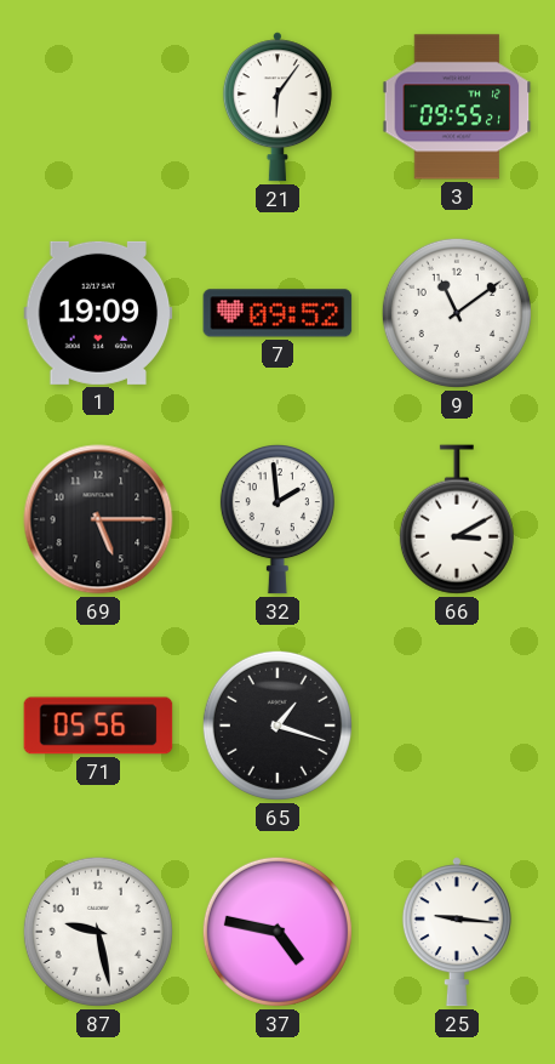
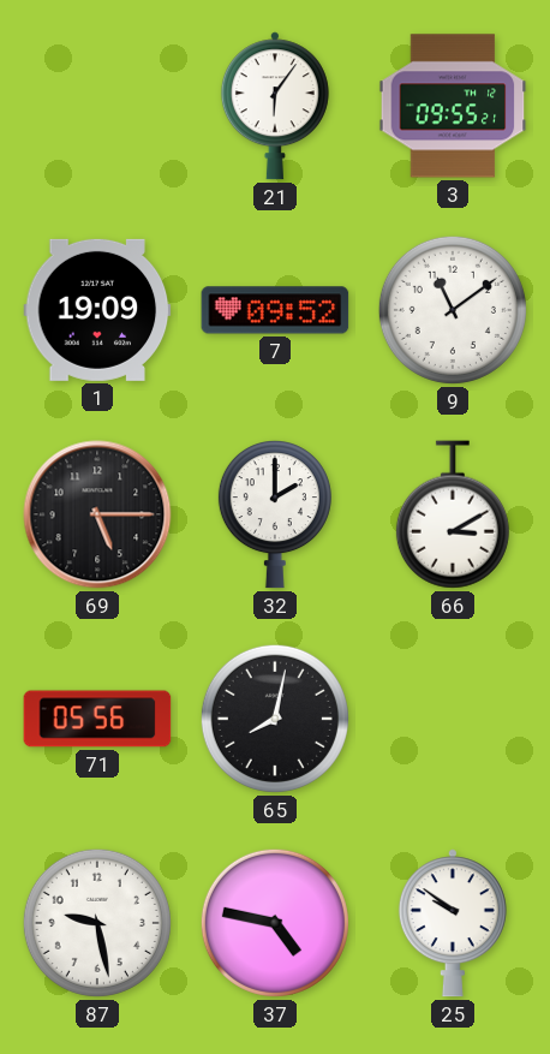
32: 1:59 -> 2:00
65: 1:18 -> 8:02
25: 9:16 -> 9:51
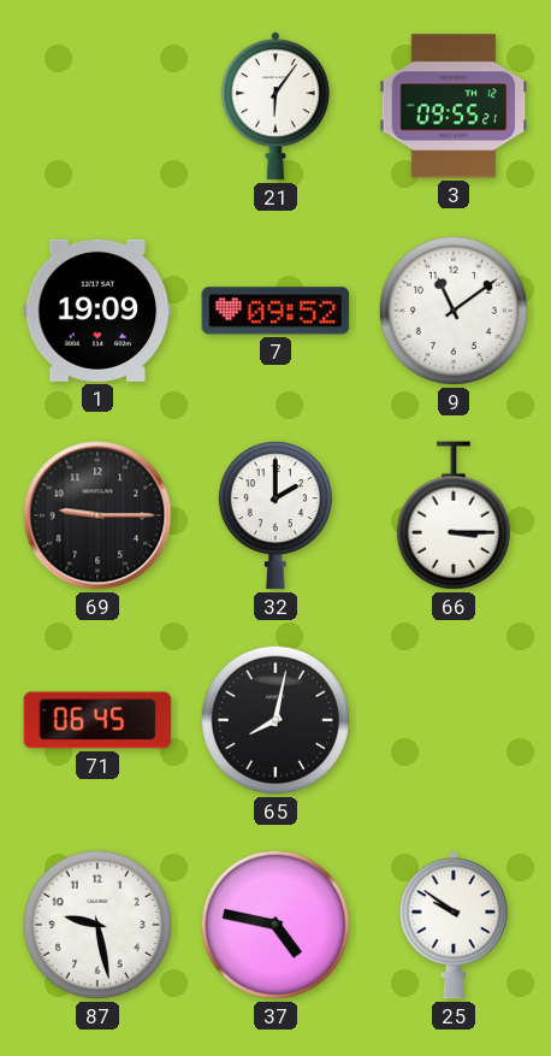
69: 5:15 -> 9:15
66: 3:10 -> 3:15
71: 05:56 -> 06:45
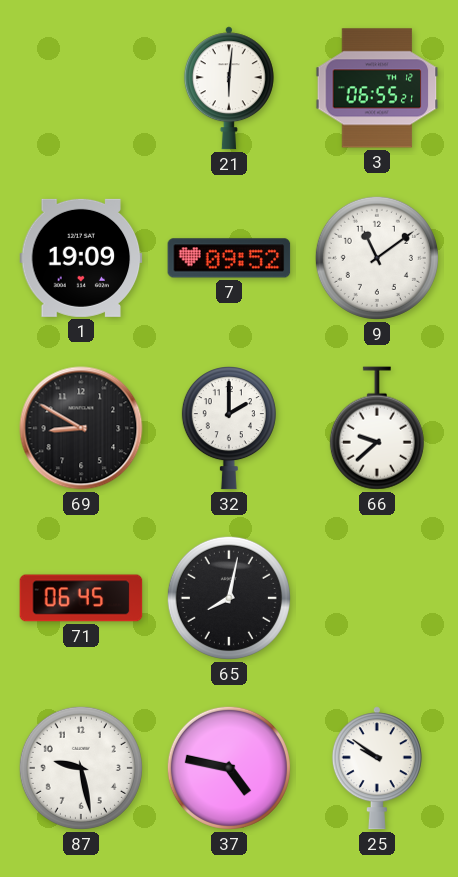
21: 6:06 -> 6:01
3: 09:55 -> 06:55
69: 9:15 -> 8:50
66: 3:15 -> 9:38
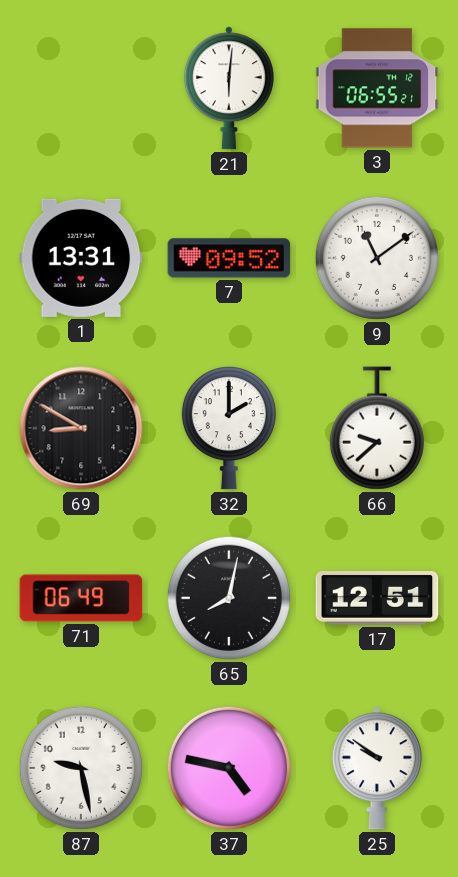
1: 19:09 -> 13:31
71: 06:45 -> 06:49
17: none -> 12:51
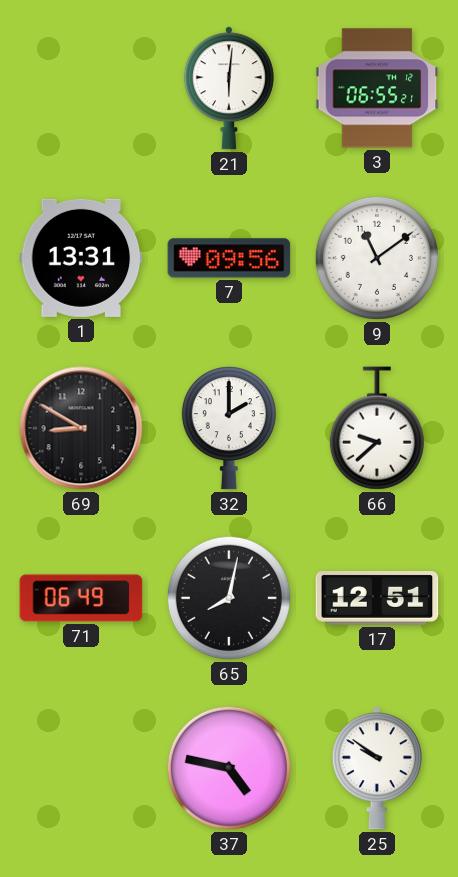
7: 09:52 -> 09:56
87: 9:28 -> none
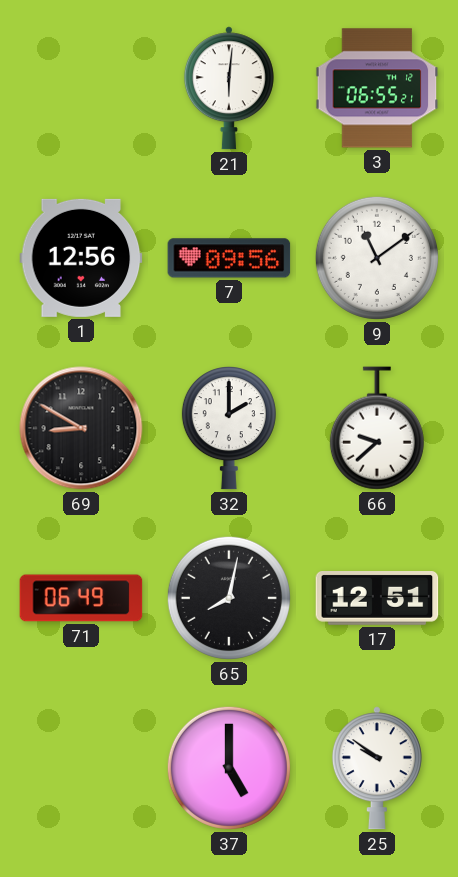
1: 13:31 -> 12:56
37: 4:47 -> 5:00
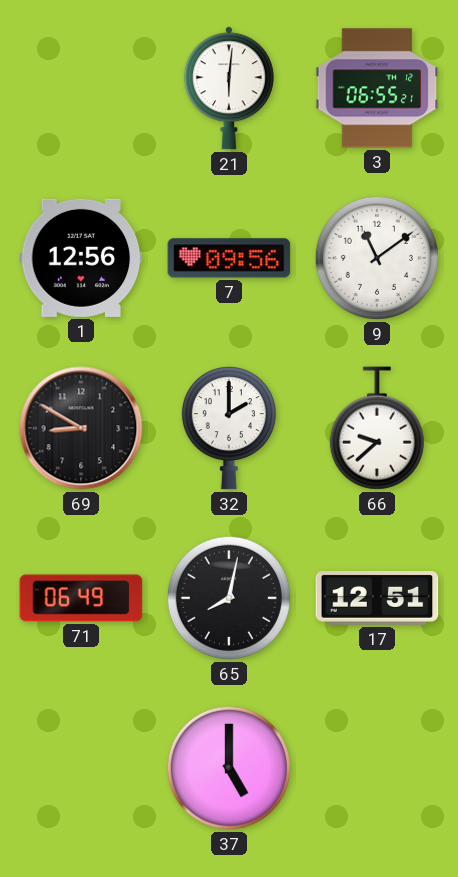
25: 9:51 -> none
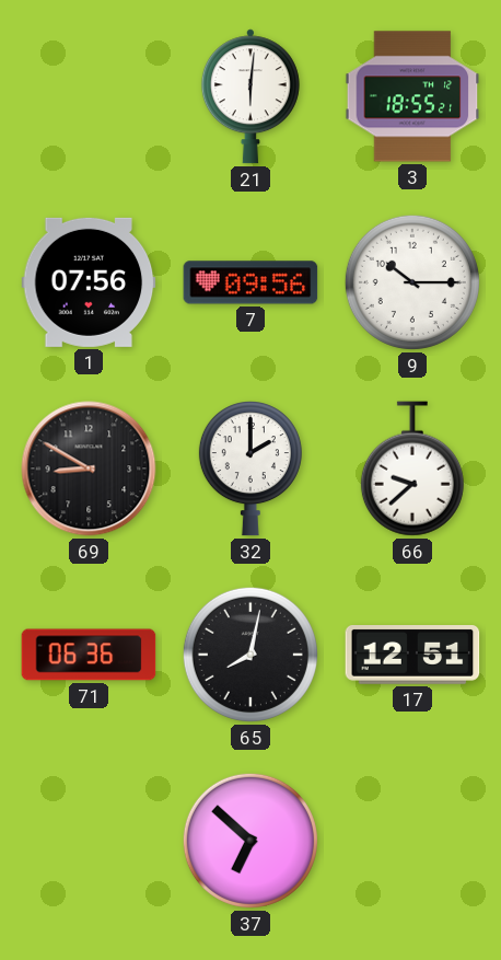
3: 06:55 -> 18:55
1: 12:56 -> 07:56
9: 11:09 -> 10:15
71: 06:49 -> 06:36
37: 5:00 -> 6:52
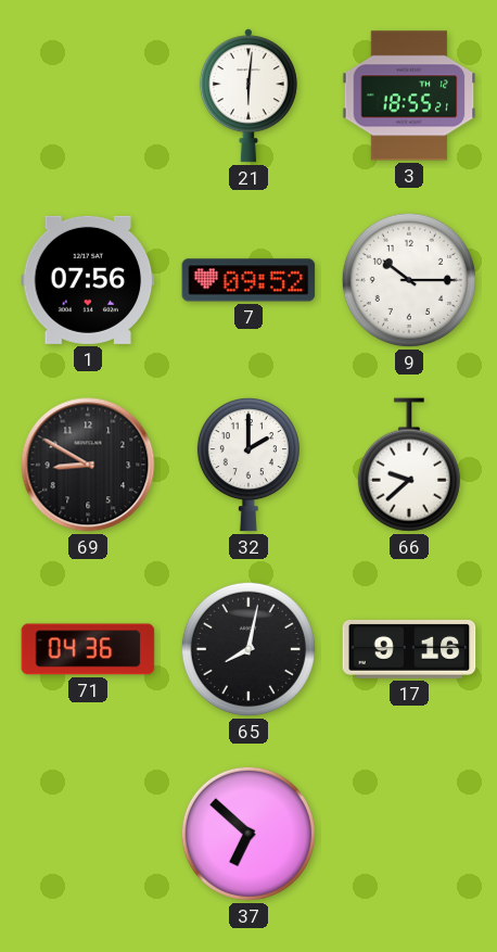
7: 09:56 -> 09:52
71: 06:36 -> 04:36
17: 12:51 -> 9:16
